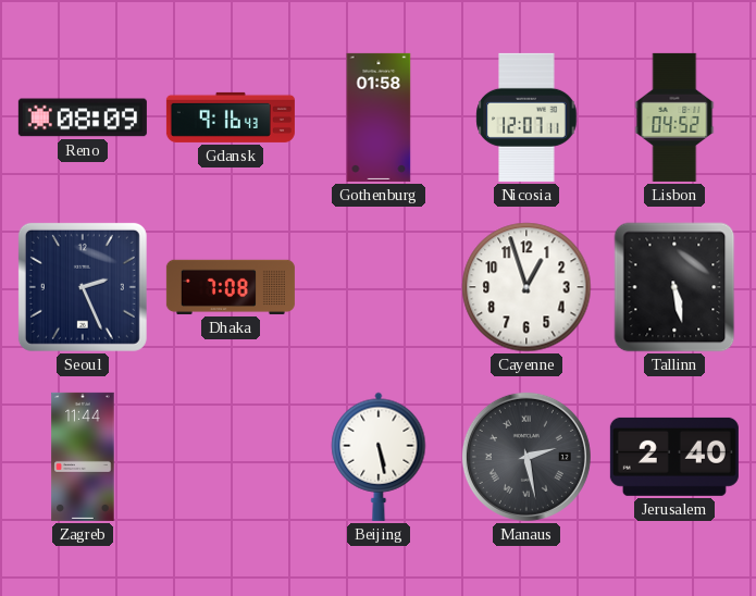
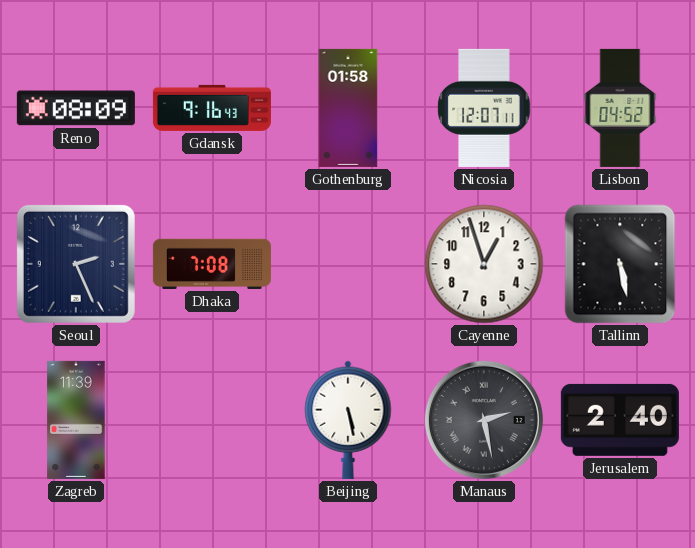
Zagreb: 11:44 -> 11:39
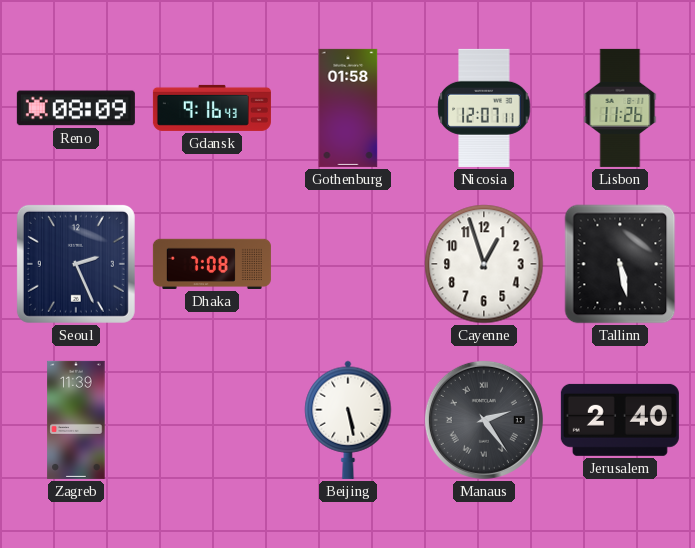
Lisbon: 04:52 -> 11:26
Manaus: 2:28 -> 2:24
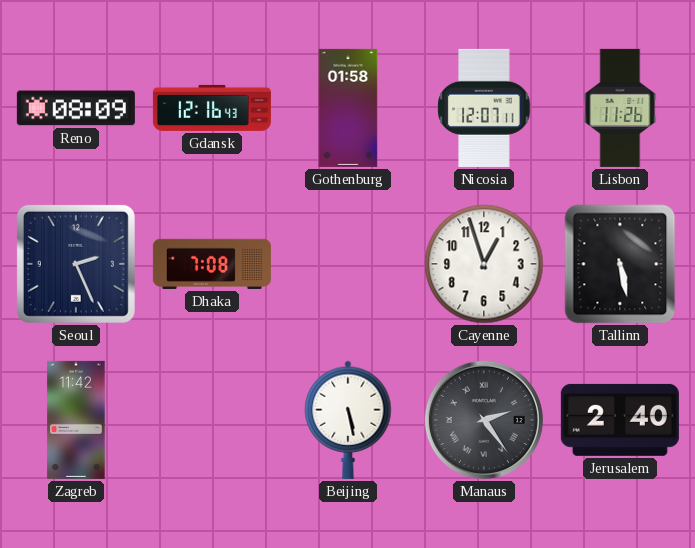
Gdansk: 9:16 -> 12:16
Zagreb: 11:39 -> 11:42
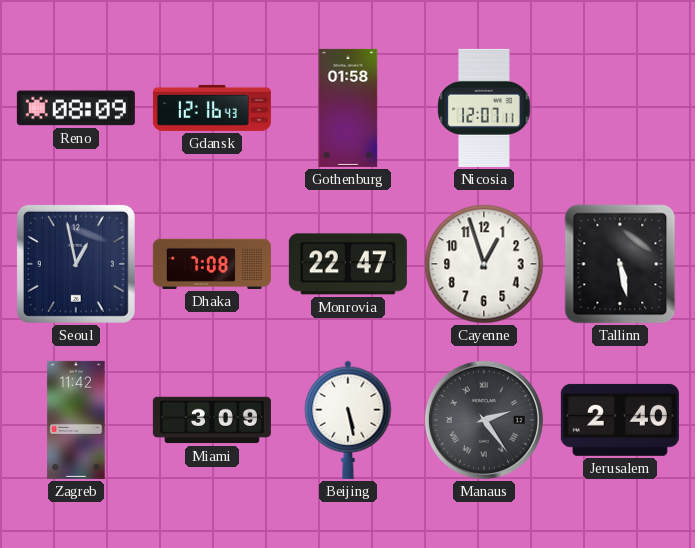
Lisbon: 11:26 -> none
Seoul: 2:26 -> 12:58
Monrovia: none -> 22:47
Miami: none -> 3:09
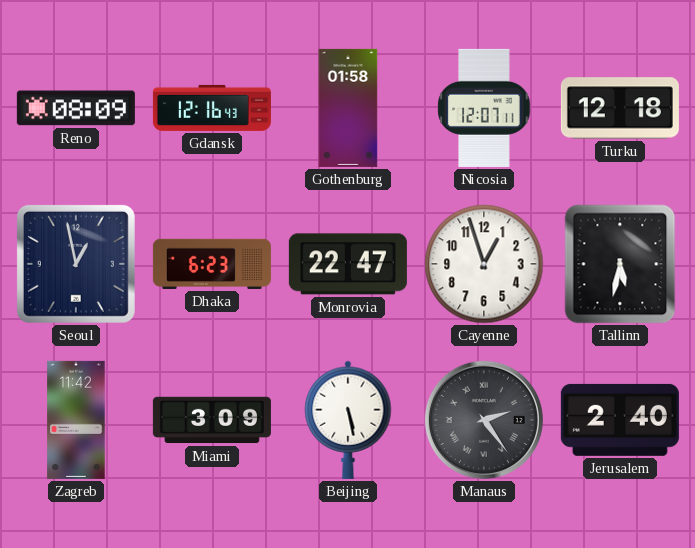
Turku: none -> 12:18
Dhaka: 7:08 -> 6:23
Tallinn: 5:28 -> 5:32
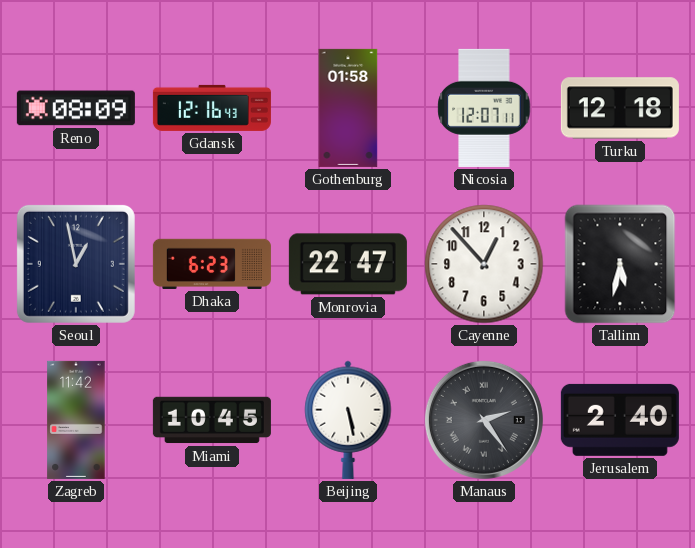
Cayenne: 12:57 -> 12:53
Miami: 3:09 -> 10:45
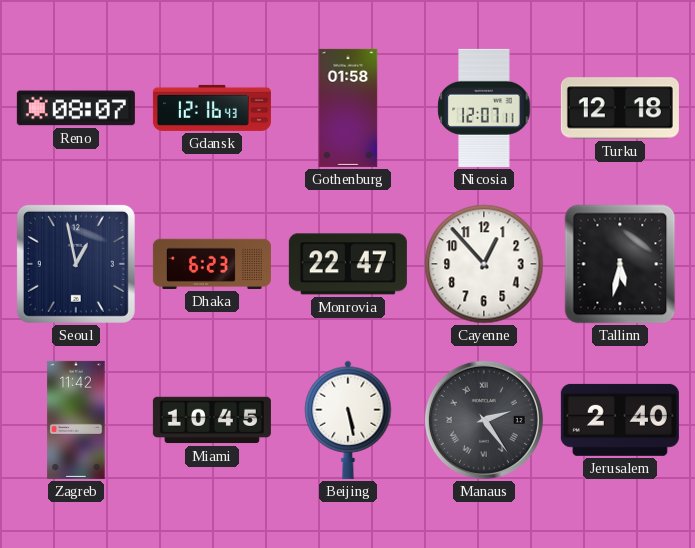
Reno: 08:09 -> 08:07
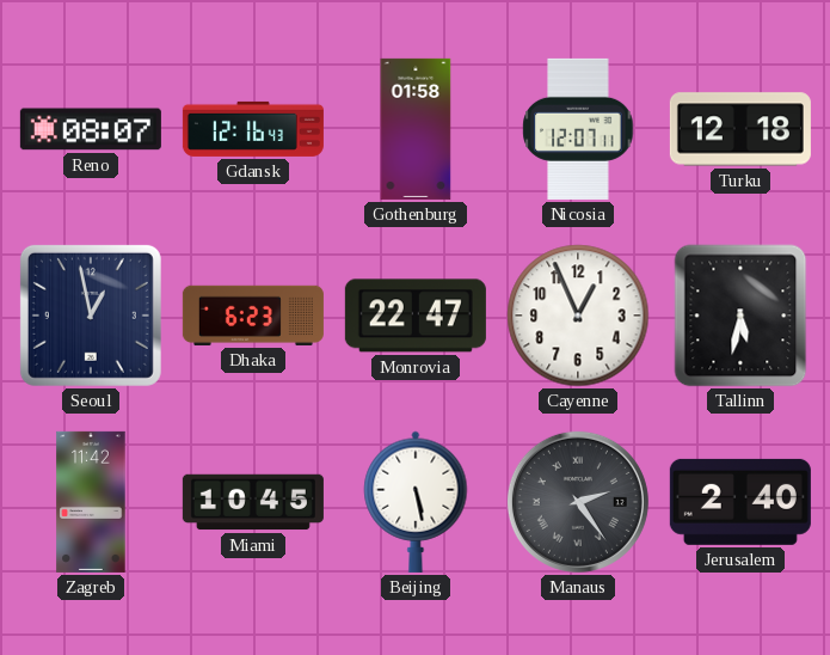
Cayenne: 12:53 -> 12:56
